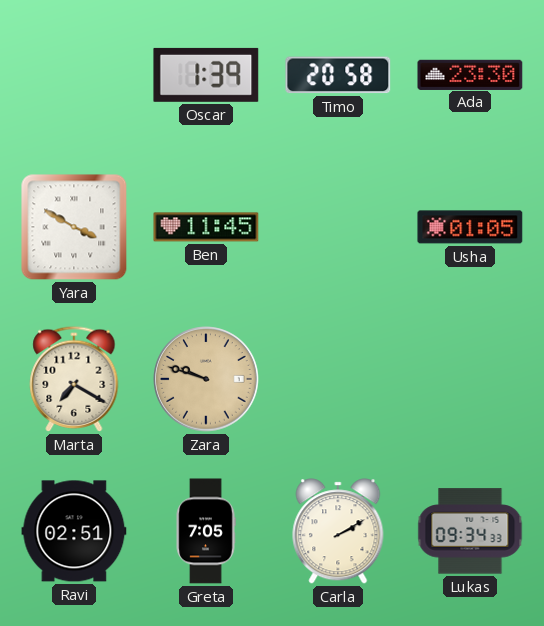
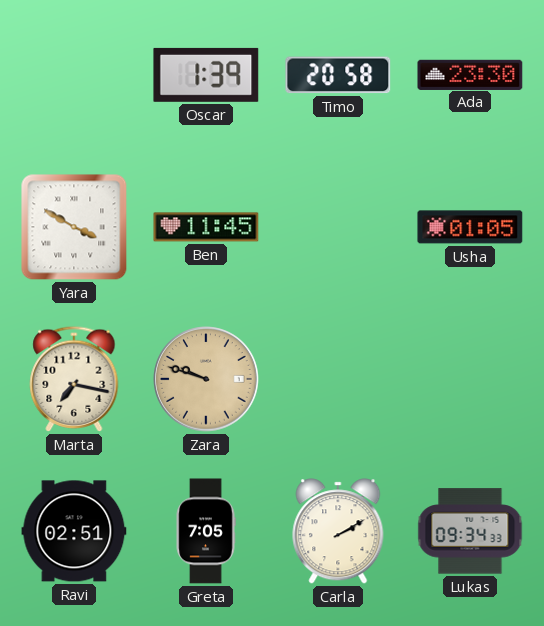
Marta: 7:20 -> 7:17
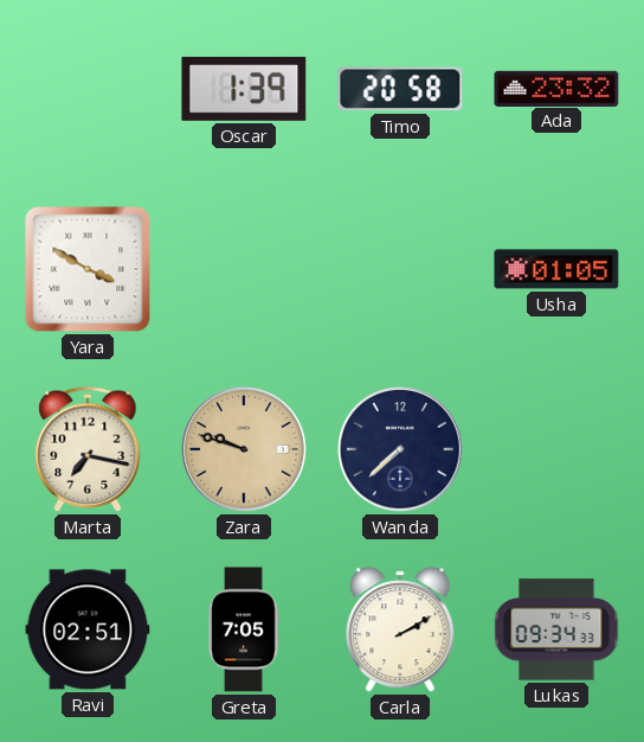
Ada: 23:30 -> 23:32
Ben: 11:45 -> none
Wanda: none -> 7:38
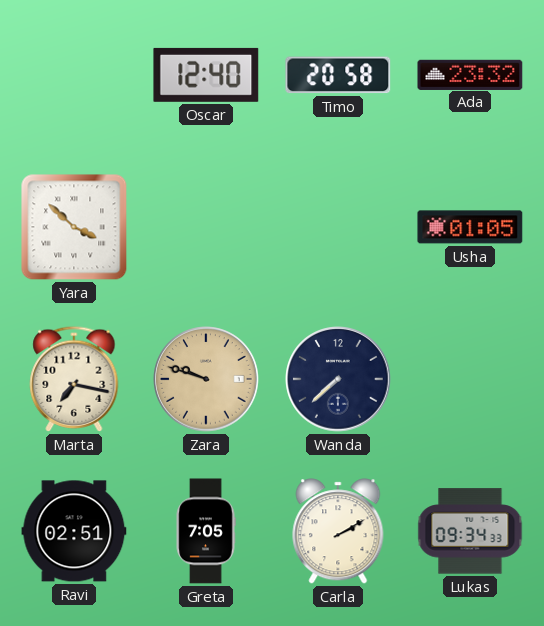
Oscar: 1:39 -> 12:40
Yara: 3:50 -> 3:52
